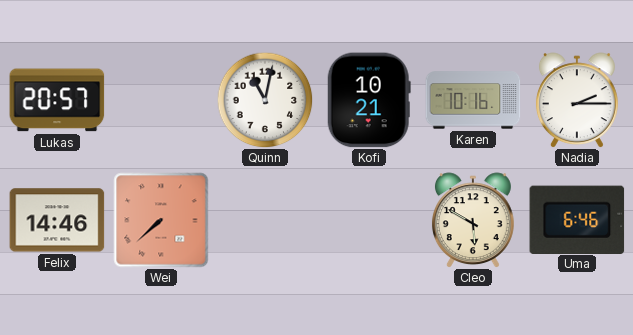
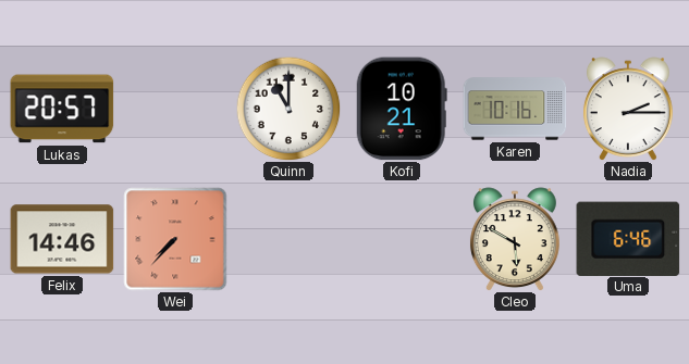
Quinn: 11:02 -> 11:00
Wei: 7:38 -> 7:37
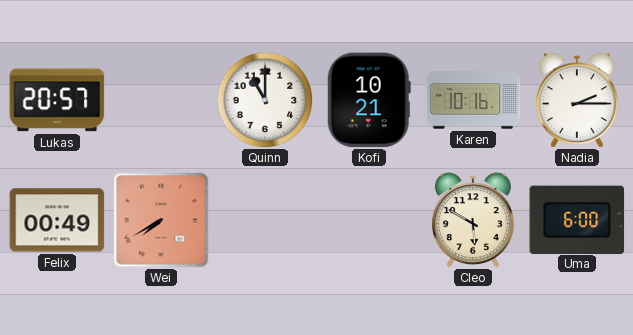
Felix: 14:46 -> 00:49
Wei: 7:37 -> 7:40
Uma: 6:46 -> 6:00
